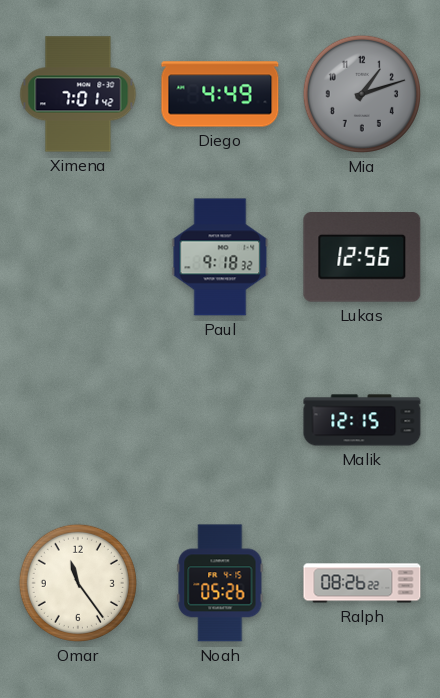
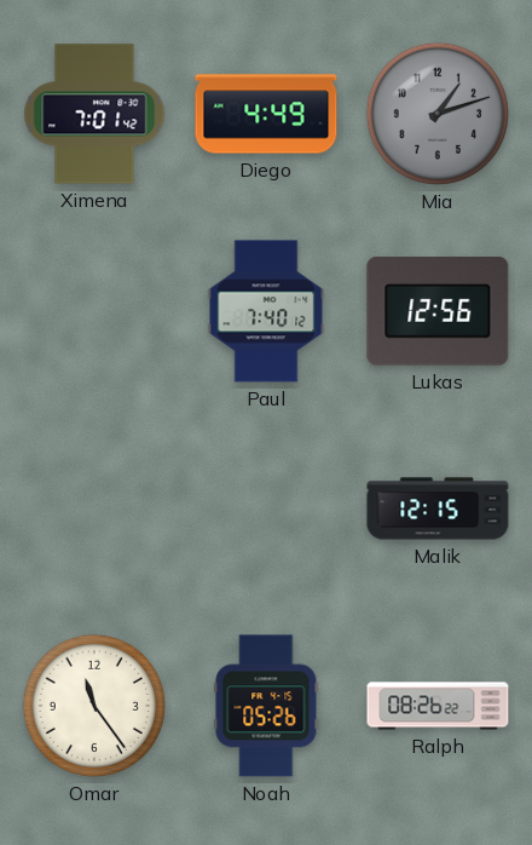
Paul: 9:18 -> 7:40
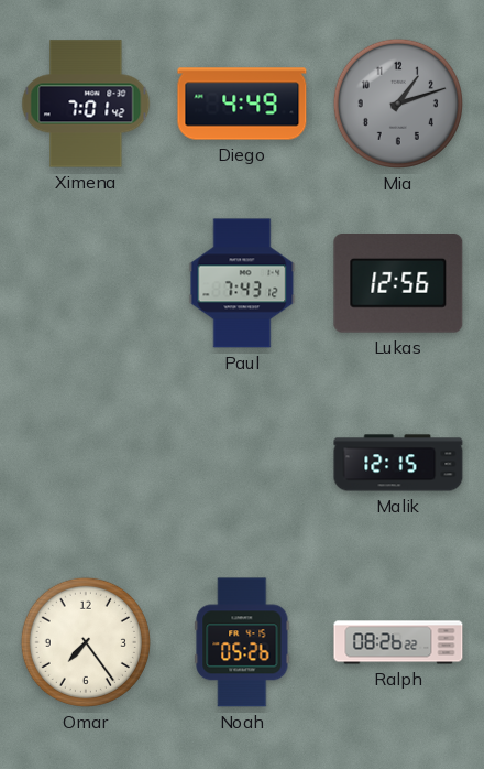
Paul: 7:40 -> 7:43
Omar: 11:24 -> 7:24
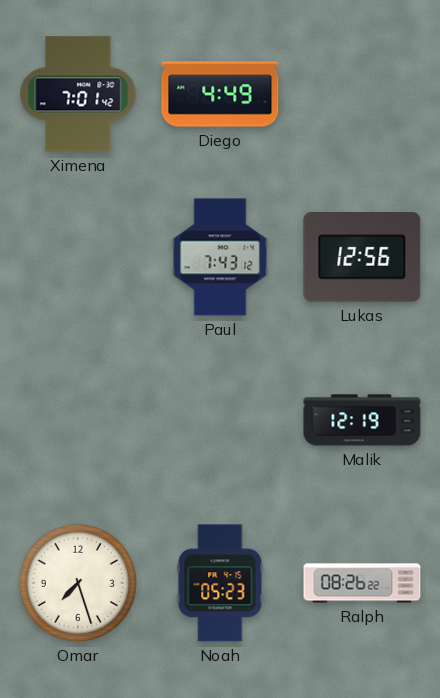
Mia: 1:12 -> none
Malik: 12:15 -> 12:19
Omar: 7:24 -> 7:27
Noah: 05:26 -> 05:23
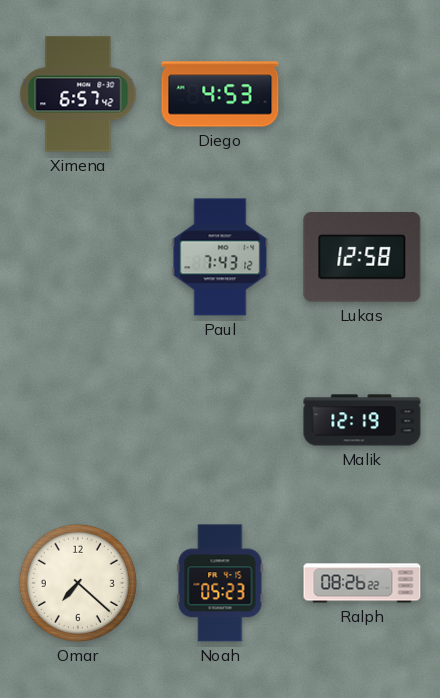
Ximena: 7:01 -> 6:57
Diego: 4:49 -> 4:53
Lukas: 12:56 -> 12:58
Omar: 7:27 -> 7:22
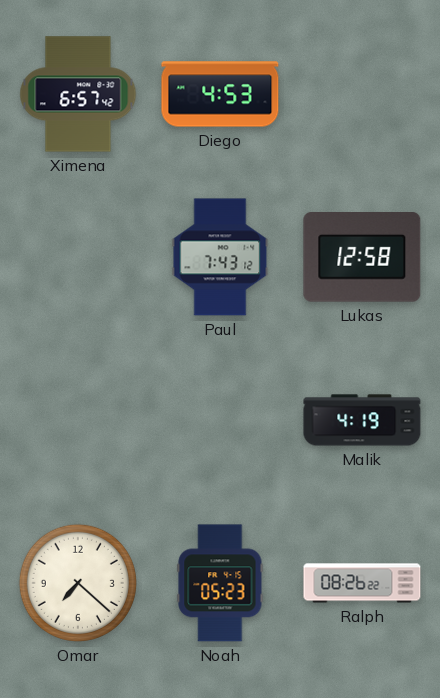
Malik: 12:19 -> 4:19
